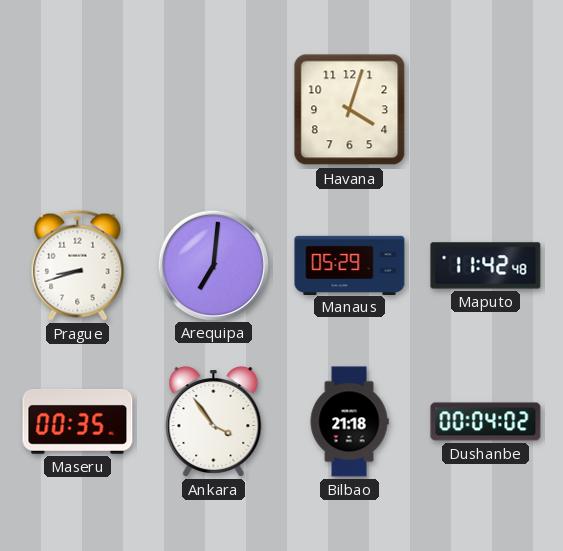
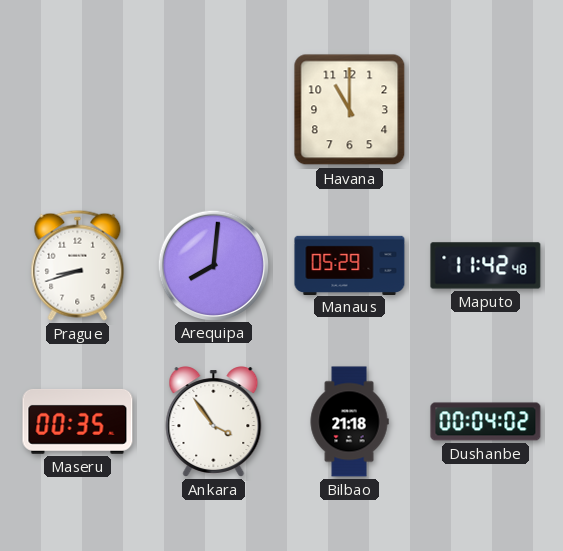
Havana: 4:03 -> 11:00
Arequipa: 7:01 -> 8:01
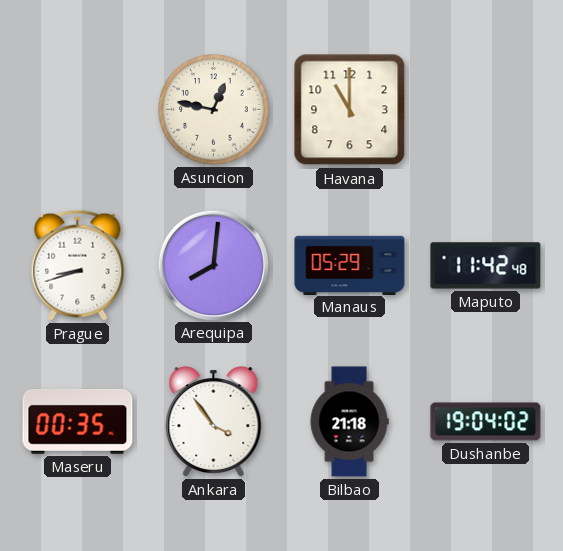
Asuncion: none -> 12:47
Dushanbe: 00:04 -> 19:04
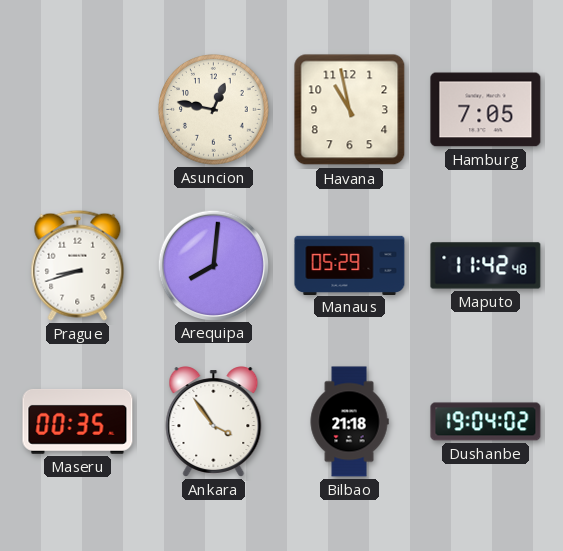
Havana: 11:00 -> 10:58
Hamburg: none -> 7:05
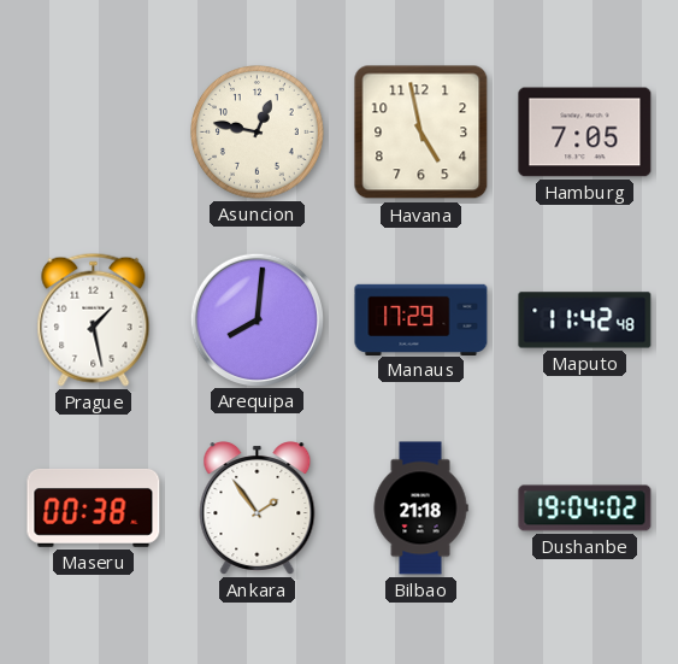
Havana: 10:58 -> 4:58
Prague: 8:42 -> 1:28
Manaus: 05:29 -> 17:29
Maseru: 00:35 -> 00:38
Ankara: 3:54 -> 1:54
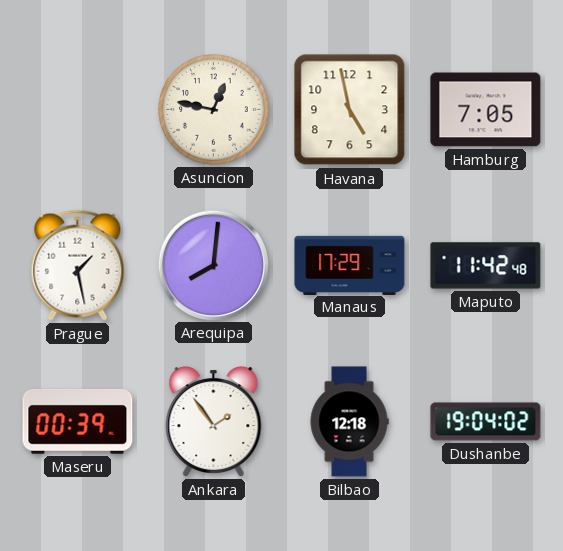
Maseru: 00:38 -> 00:39
Bilbao: 21:18 -> 12:18
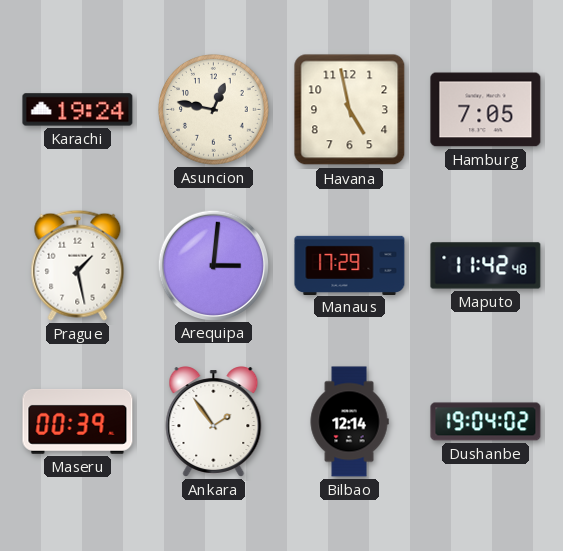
Karachi: none -> 19:24
Arequipa: 8:01 -> 3:01
Bilbao: 12:18 -> 12:14
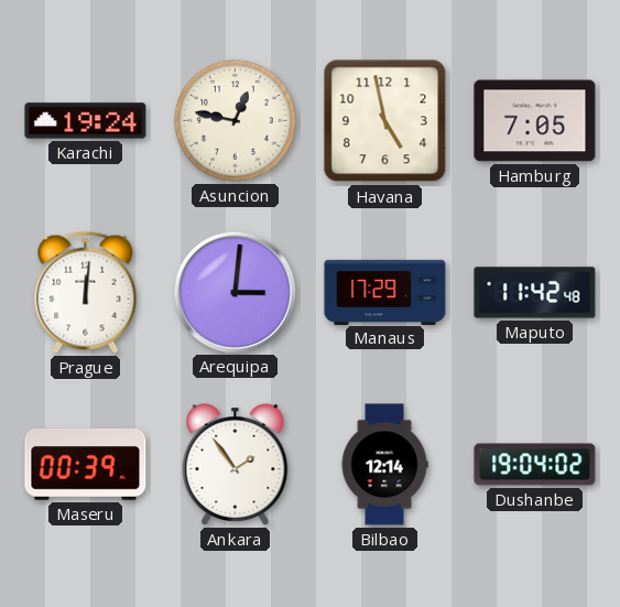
Prague: 1:28 -> 12:01
